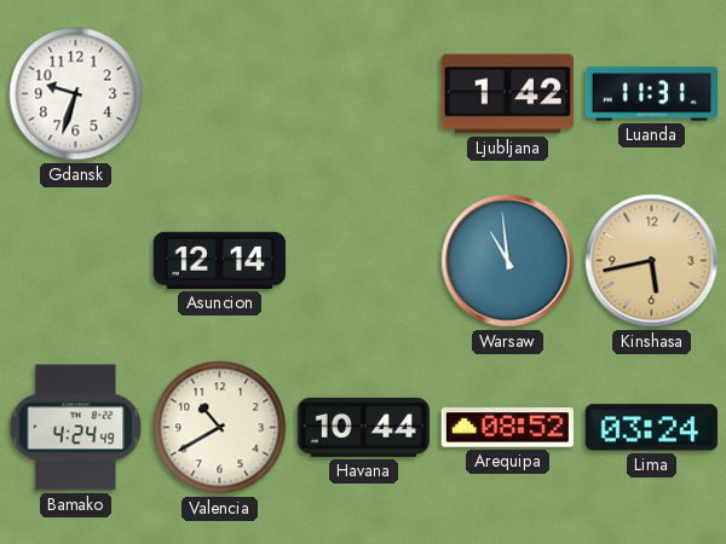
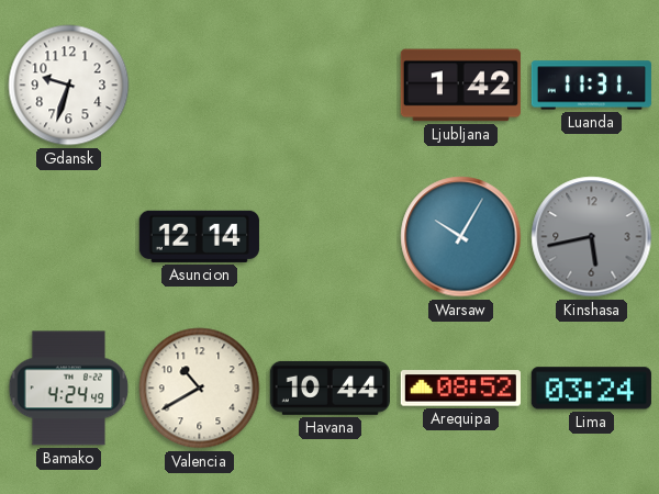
Warsaw: 10:59 -> 10:05
Kinshasa dial: champagne -> grey
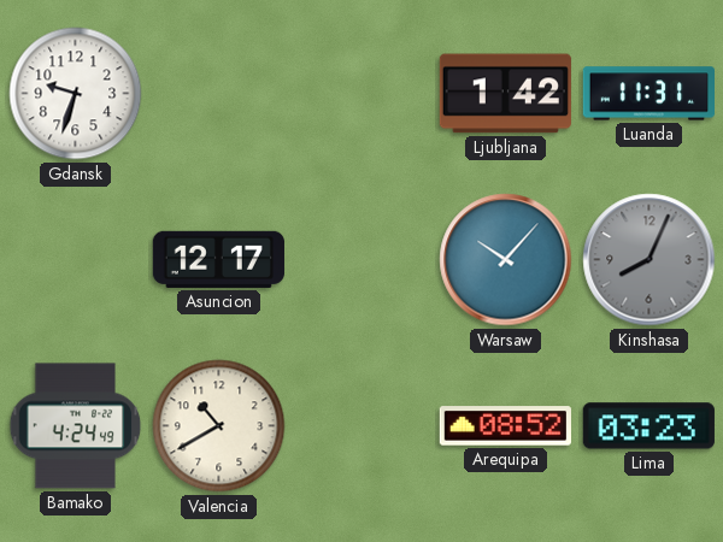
Asuncion: 12:14 -> 12:17
Warsaw: 10:05 -> 10:07
Kinshasa: 5:43 -> 8:04
Havana: 10:44 -> none
Lima: 03:24 -> 03:23
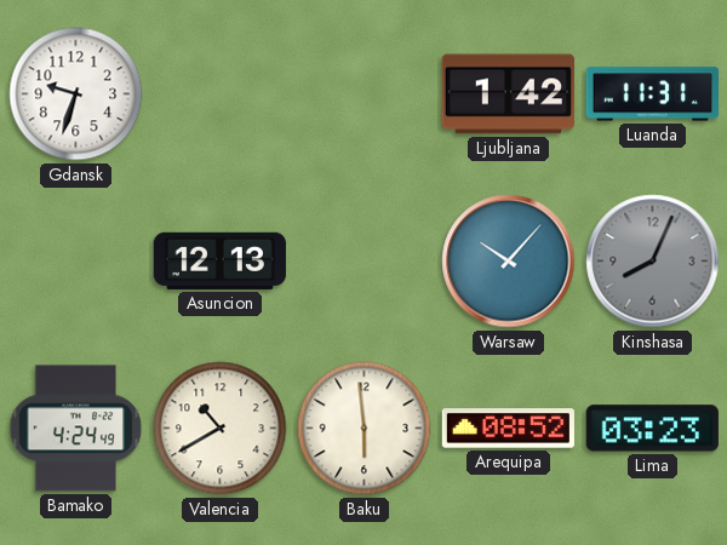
Asuncion: 12:17 -> 12:13
Baku: none -> 5:59
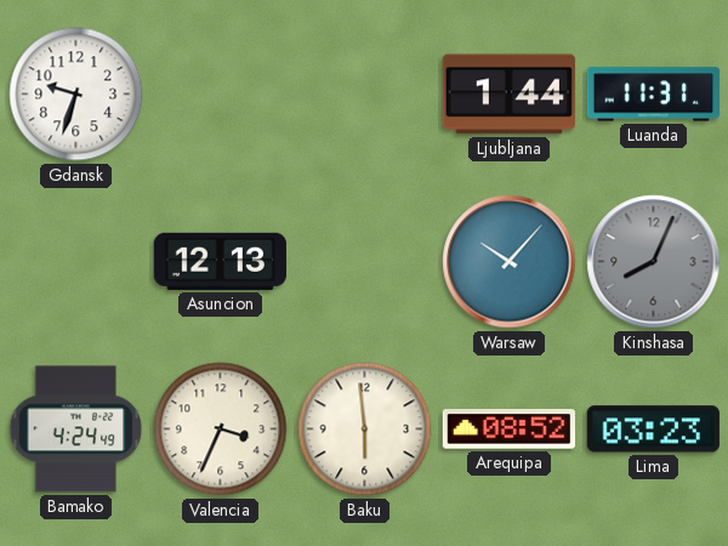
Ljubljana: 1:42 -> 1:44
Valencia: 10:40 -> 3:34
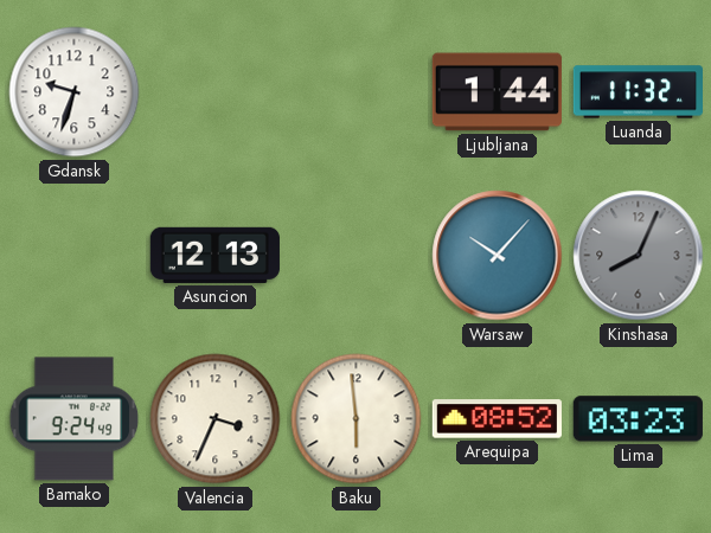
Luanda: 11:31 -> 11:32
Bamako: 4:24 -> 9:24
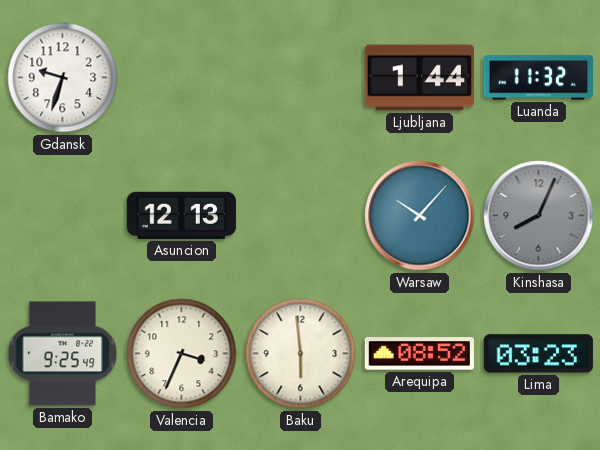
Bamako: 9:24 -> 9:25
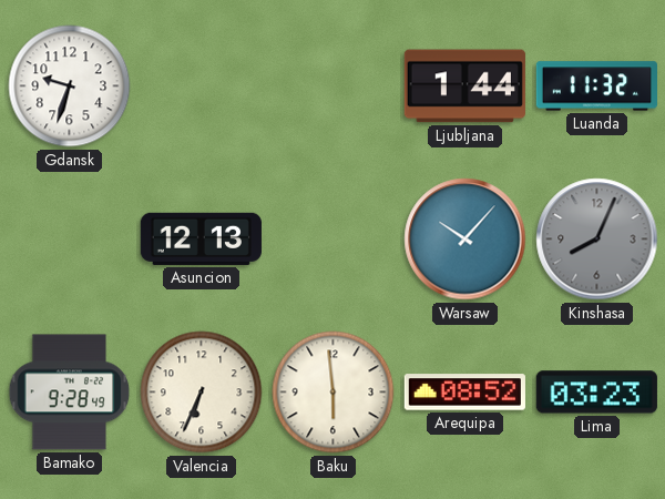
Bamako: 9:25 -> 9:28
Valencia: 3:34 -> 6:34
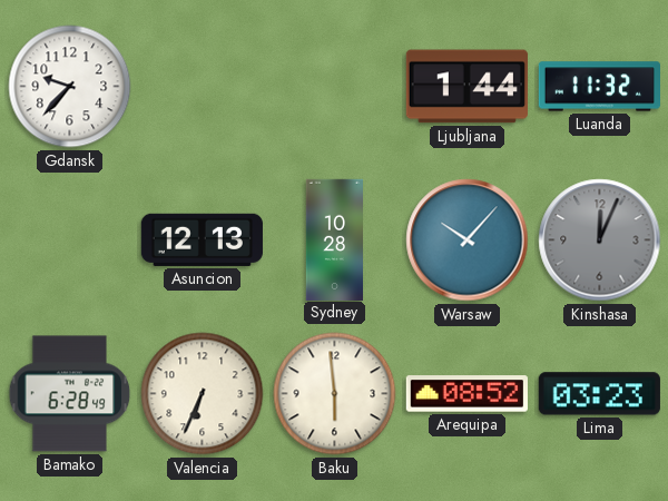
Gdansk: 9:33 -> 9:37
Sydney: none -> 10:28
Kinshasa: 8:04 -> 12:04
Bamako: 9:28 -> 6:28
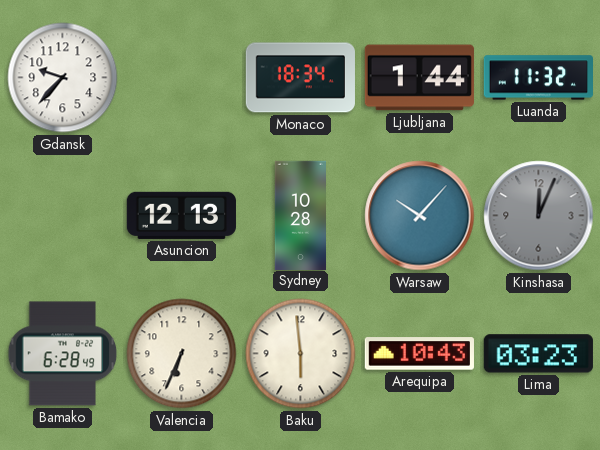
Monaco: none -> 18:34
Arequipa: 08:52 -> 10:43
